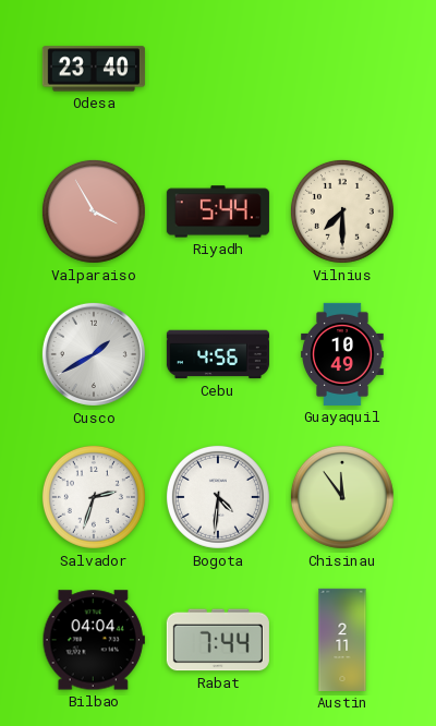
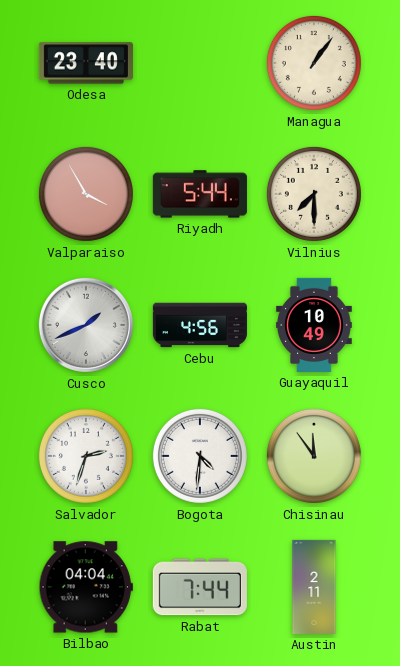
Managua: none -> 1:06
Cusco: 1:40 -> 1:41
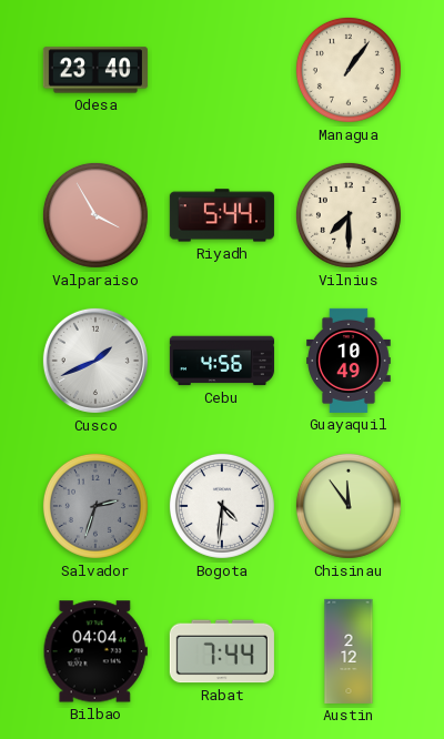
Salvador dial: white -> grey
Austin: 2:11 -> 2:12
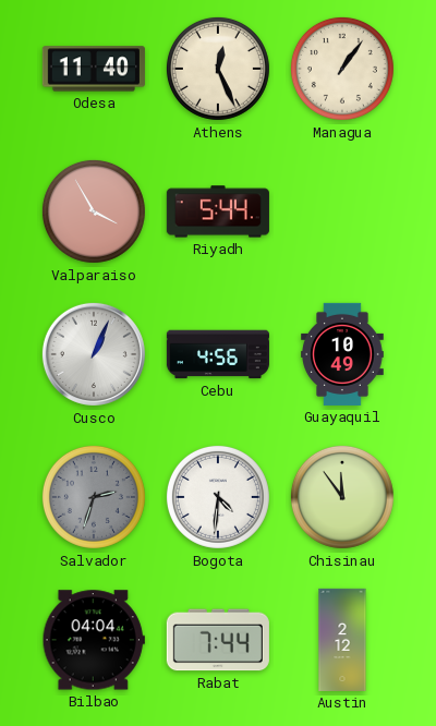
Odesa: 23:40 -> 11:40
Athens: none -> 12:26
Vilnius: 7:30 -> none
Cusco: 1:41 -> 1:04
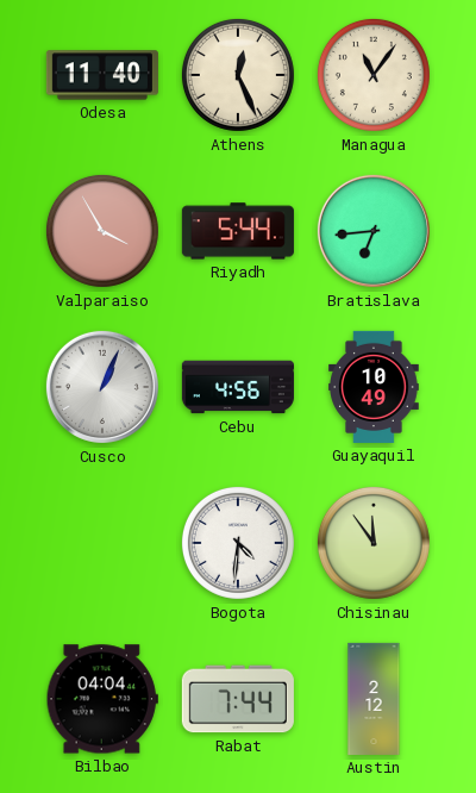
Managua: 1:06 -> 11:06
Bratislava: none -> 6:44
Salvador: 2:33 -> none
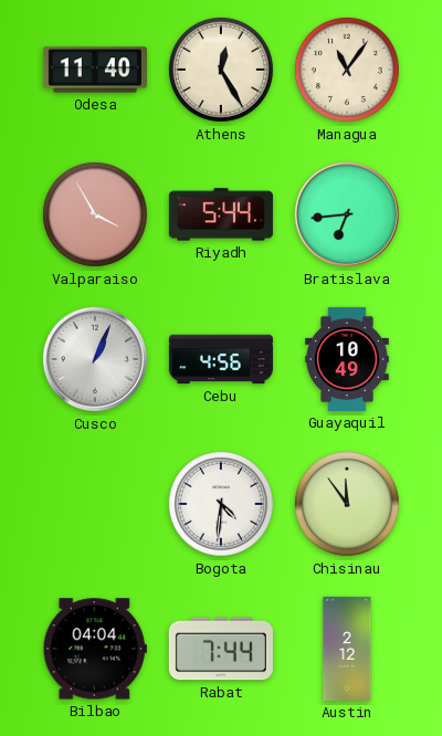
Athens: 12:26 -> 12:25
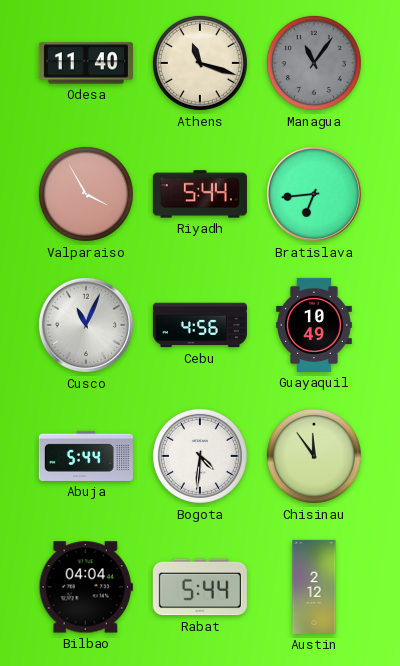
Athens: 12:25 -> 11:18
Managua dial: cream -> grey
Cusco: 1:04 -> 11:04
Abuja: none -> 5:44
Rabat: 7:44 -> 5:44
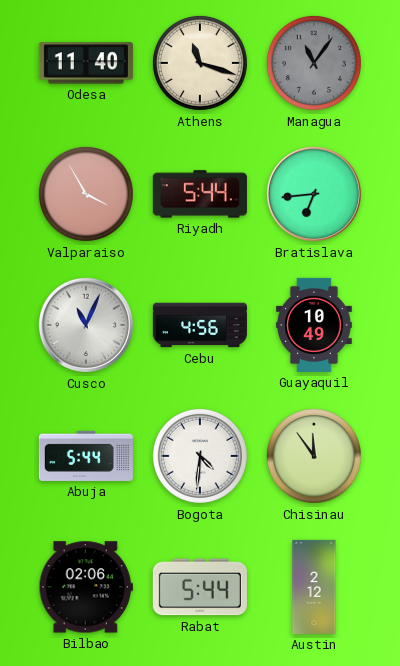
Bilbao: 04:04 -> 02:06
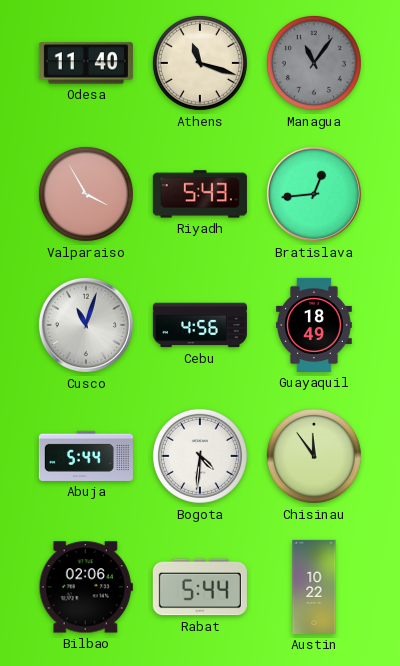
Riyadh: 5:44 -> 5:43
Bratislava: 6:44 -> 12:44
Cusco: 11:04 -> 11:03
Guayaquil: 10:49 -> 18:49
Austin: 2:12 -> 10:22
